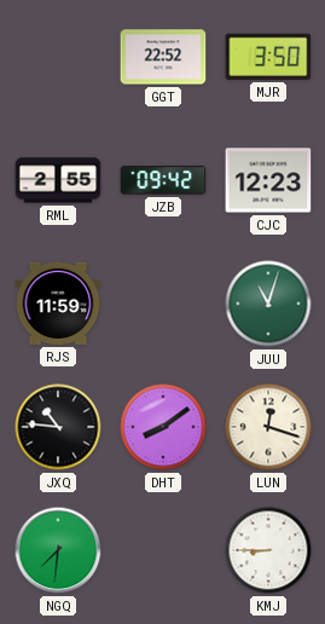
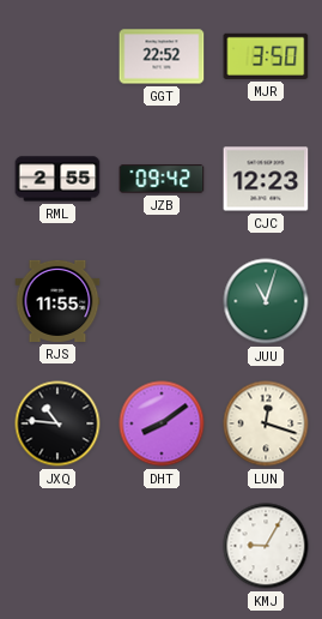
RJS: 11:59 -> 11:55
NGQ: 7:31 -> none
KMJ: 8:45 -> 9:05
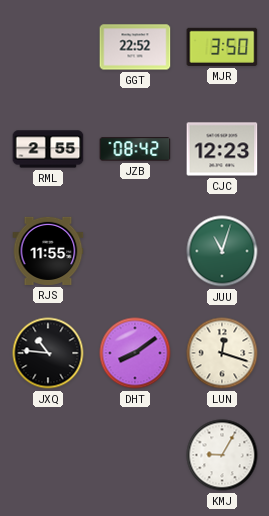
JZB: 09:42 -> 08:42
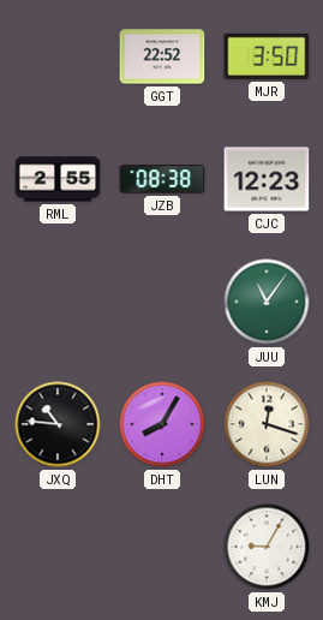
JZB: 08:42 -> 08:38
RJS: 11:55 -> none
JUU: 11:03 -> 11:06
DHT: 8:09 -> 8:05
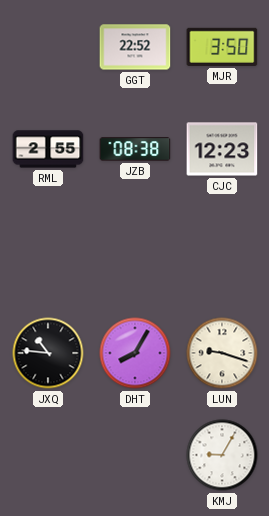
JUU: 11:06 -> none
LUN: 12:18 -> 9:18
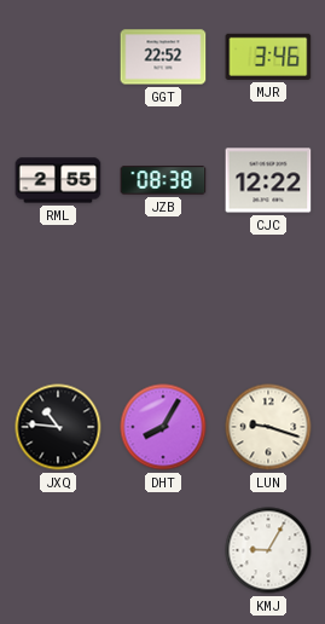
MJR: 3:50 -> 3:46
CJC: 12:23 -> 12:22
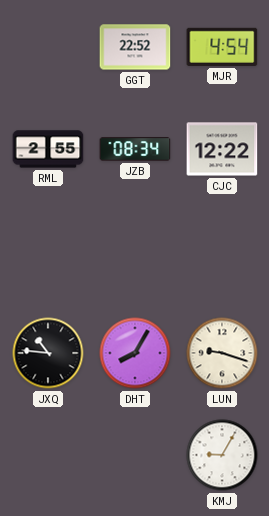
MJR: 3:46 -> 4:54
JZB: 08:38 -> 08:34
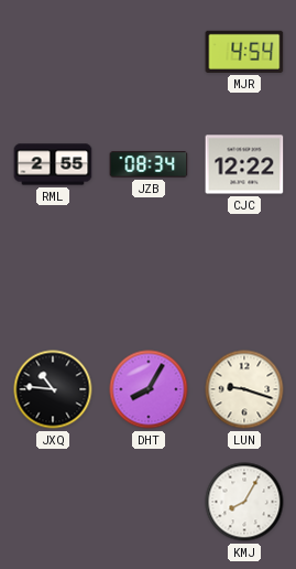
GGT: 22:52 -> none
KMJ: 9:05 -> 8:05
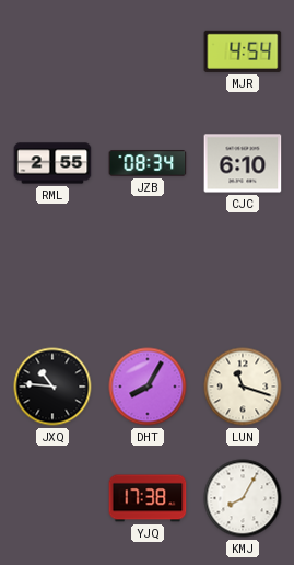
CJC: 12:22 -> 6:10
LUN: 9:18 -> 11:18
YJQ: none -> 17:38
